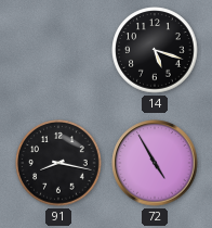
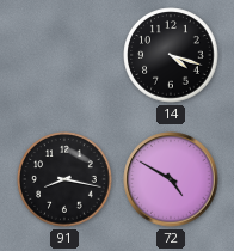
14: 5:18 -> 4:18
72: 4:55 -> 4:50
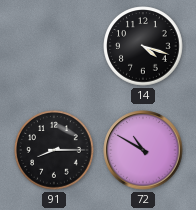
91: 8:17 -> 8:15
72: 4:50 -> 10:50
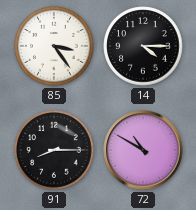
85: none -> 3:24
14: 4:18 -> 4:15
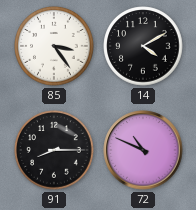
14: 4:15 -> 4:10
72: 10:50 -> 10:49
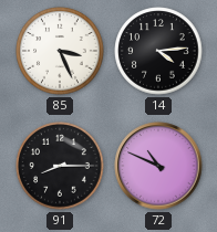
85: 3:24 -> 3:26
14: 4:10 -> 4:14
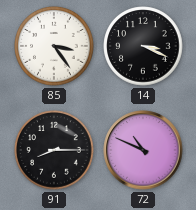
85: 3:26 -> 3:24
14: 4:14 -> 3:19
